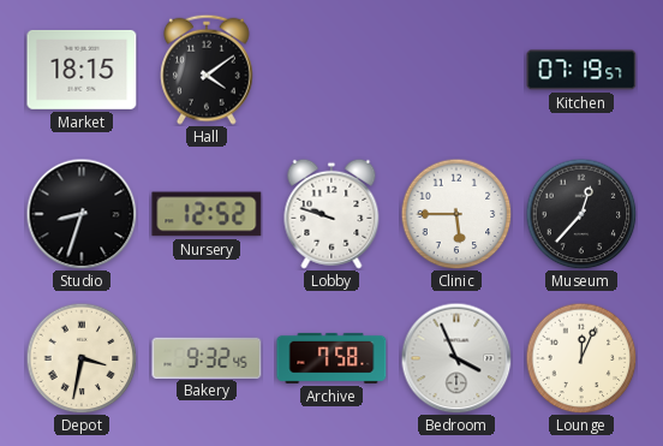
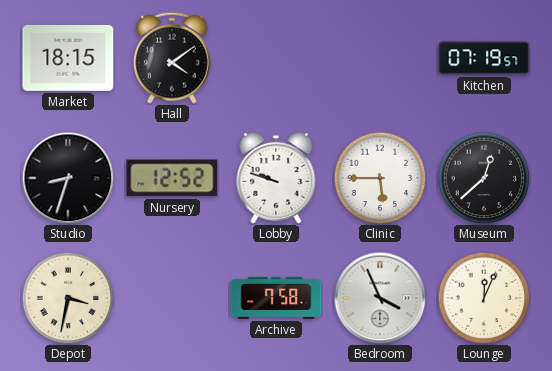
Museum: 12:37 -> 12:38
Bakery: 9:32 -> none
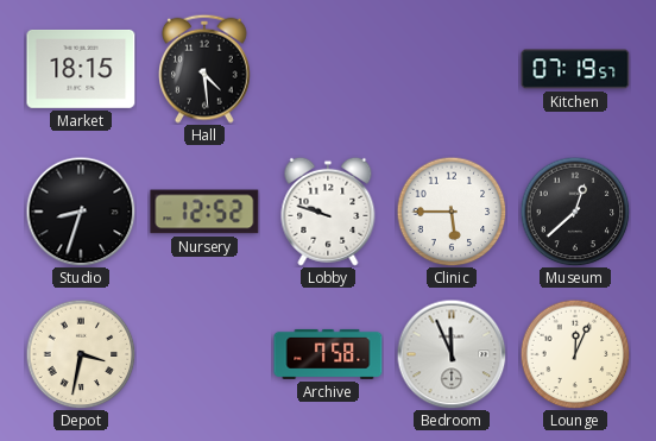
Hall: 4:09 -> 4:29
Bedroom: 3:56 -> 11:56
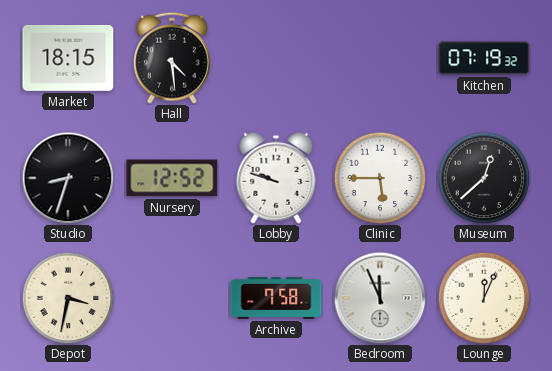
Kitchen: 07:19:57 -> 07:19:32
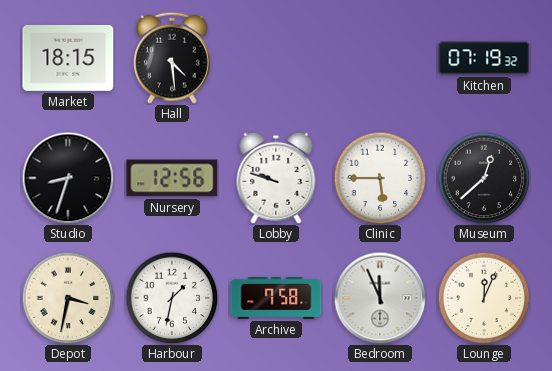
Nursery: 12:52 -> 12:56
Harbour: none -> 1:32
